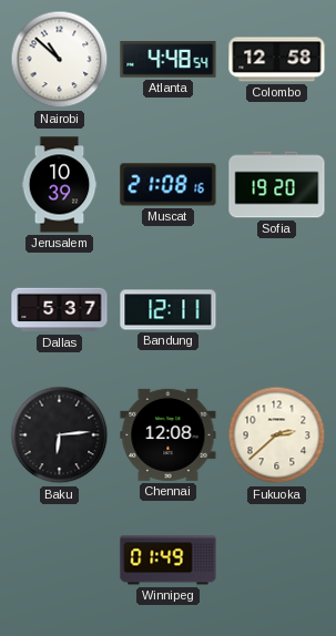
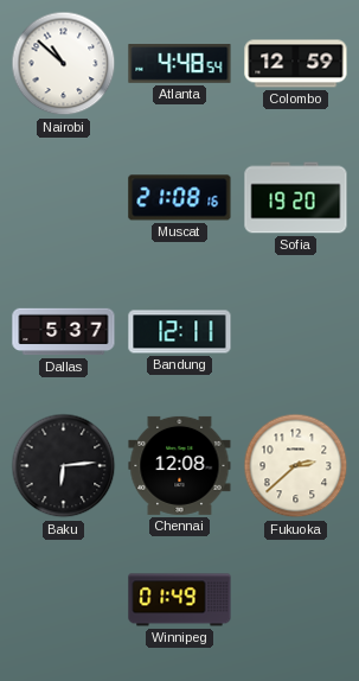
Colombo: 12:58 -> 12:59
Jerusalem: 10:39 -> none
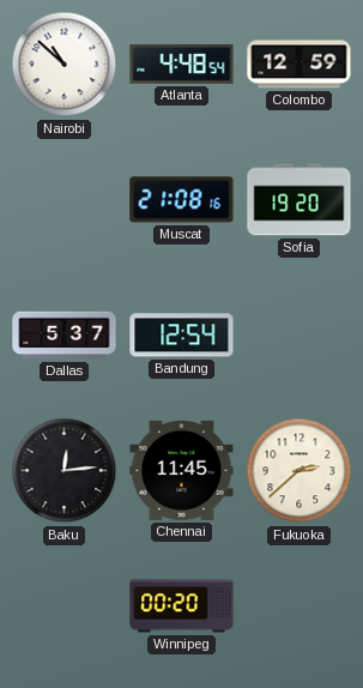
Bandung: 12:11 -> 12:54
Baku: 6:14 -> 12:14
Chennai: 12:08 -> 11:45
Winnipeg: 01:49 -> 00:20
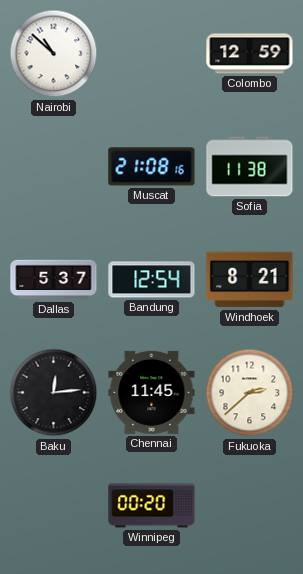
Atlanta: 4:48 -> none
Sofia: 19:20 -> 11:38
Windhoek: none -> 8:21
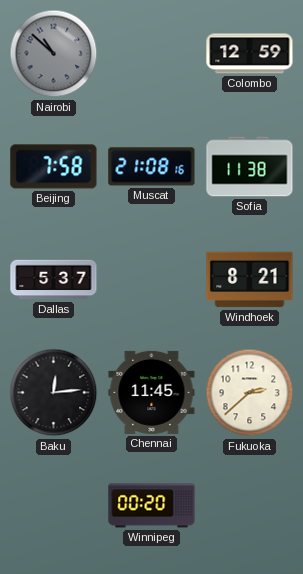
Nairobi dial: white -> grey
Beijing: none -> 7:58
Bandung: 12:54 -> none
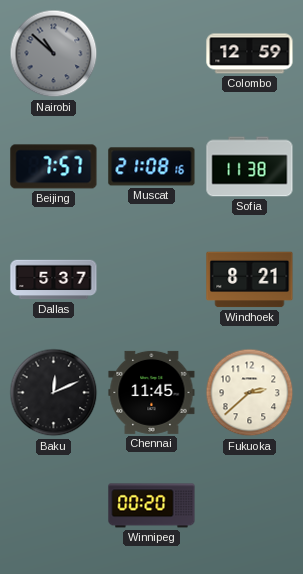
Beijing: 7:58 -> 7:57
Baku: 12:14 -> 12:11
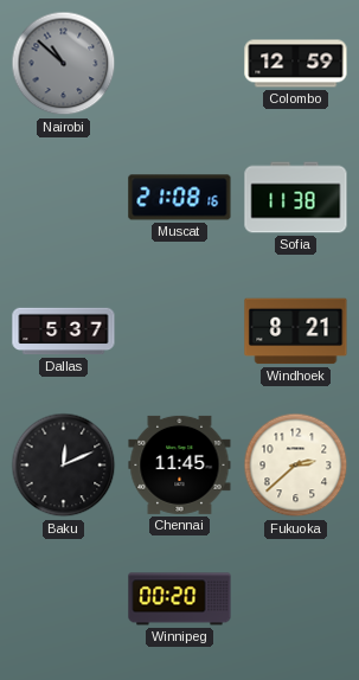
Beijing: 7:57 -> none
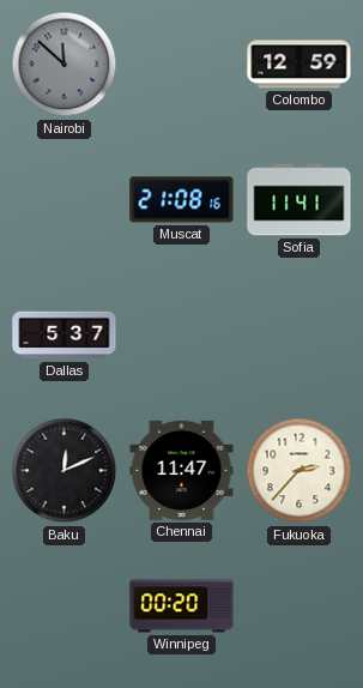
Nairobi: 10:52 -> 11:52
Sofia: 11:38 -> 11:41
Windhoek: 8:21 -> none
Chennai: 11:45 -> 11:47
Fukuoka: 2:38 -> 2:37
